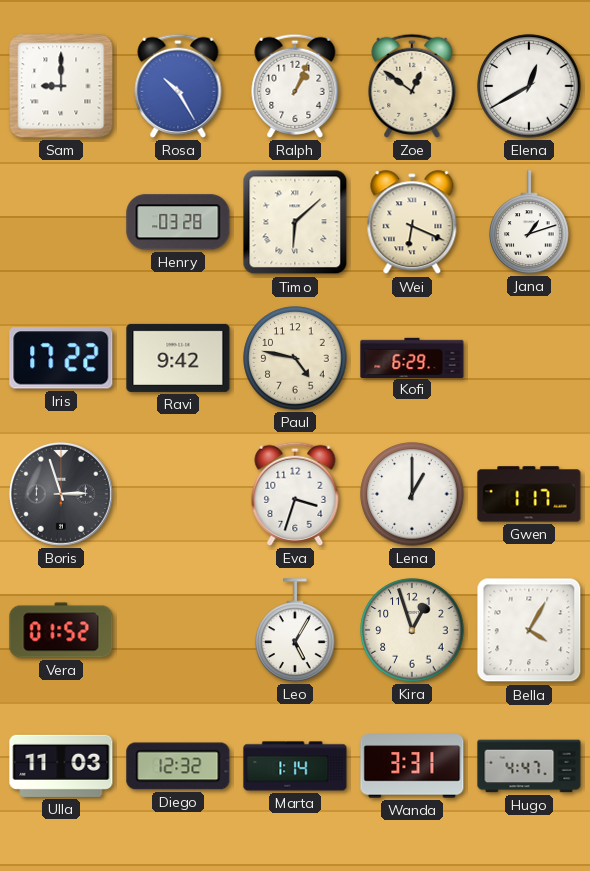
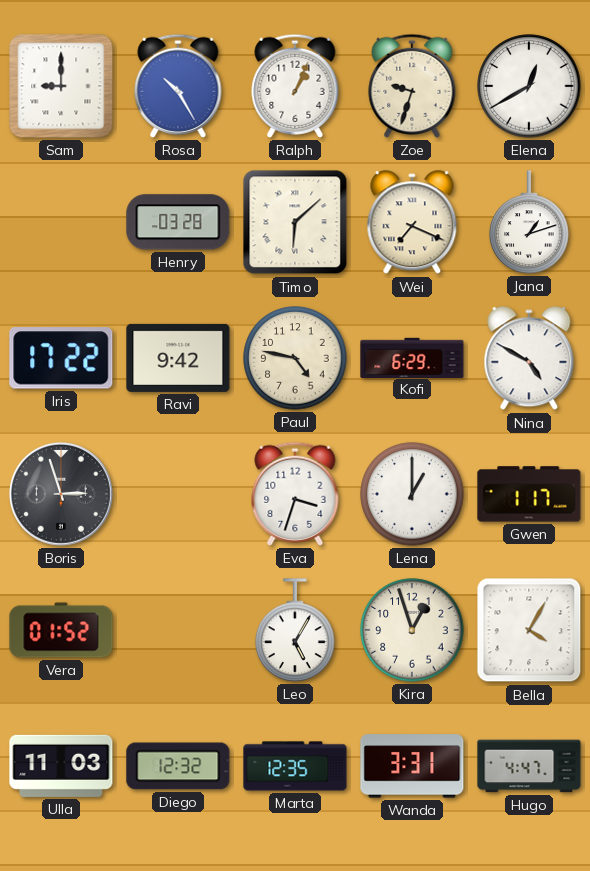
Zoe: 12:51 -> 9:33
Wei: 6:19 -> 7:19
Nina: none -> 4:50
Marta: 1:14 -> 12:35
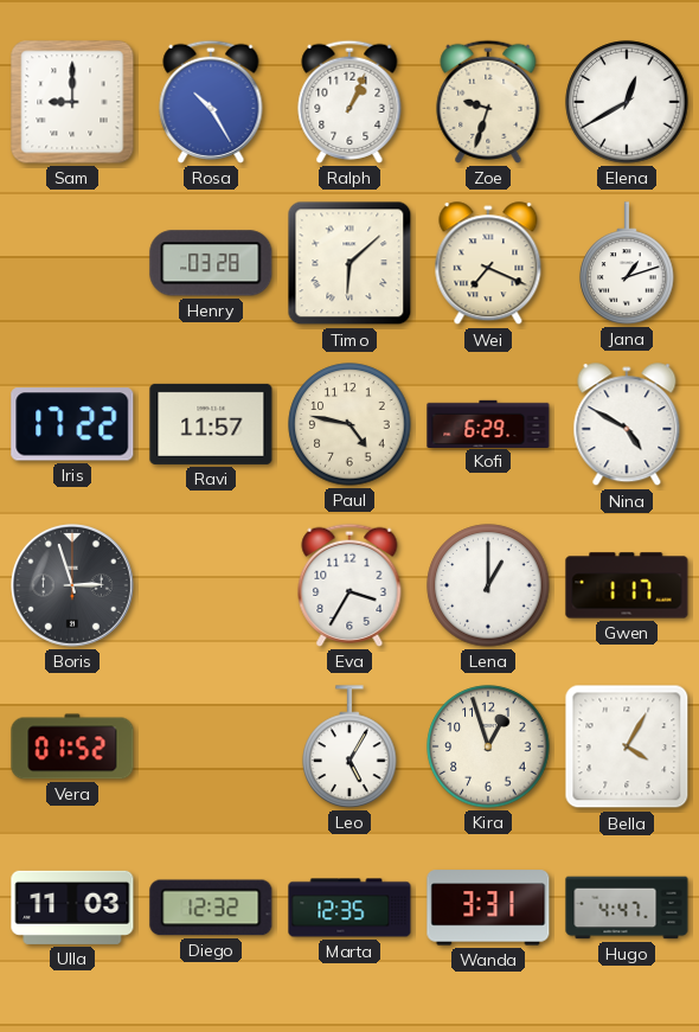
Ravi: 9:42 -> 11:57
Eva: 3:33 -> 3:35
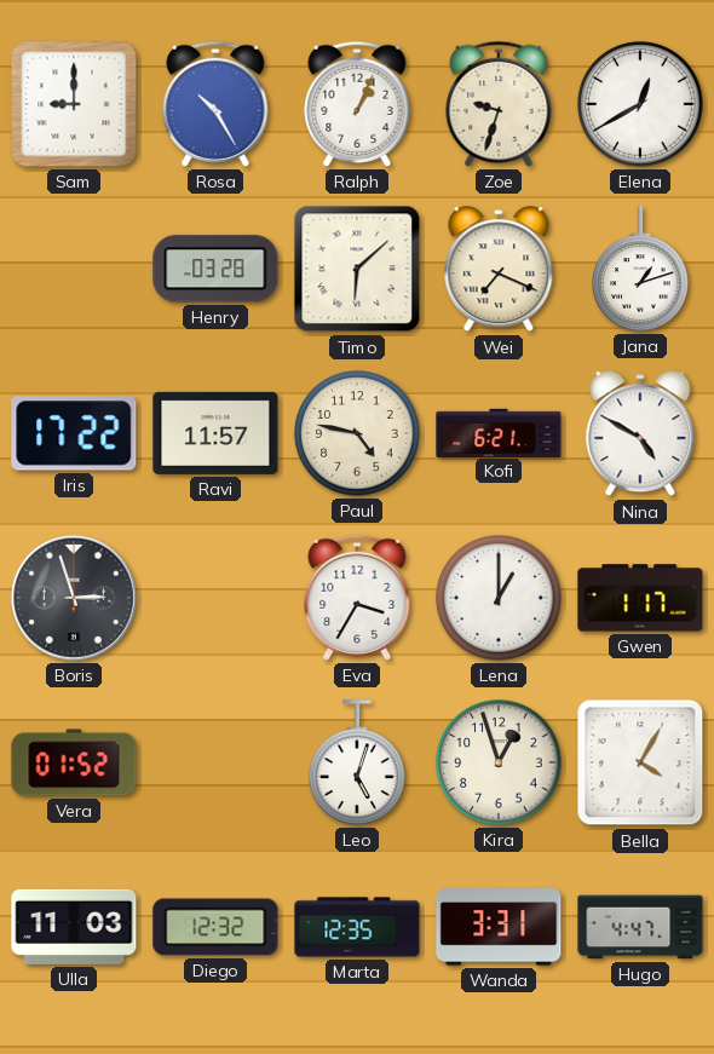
Kofi: 6:29 -> 6:21
Leo: 5:05 -> 5:03
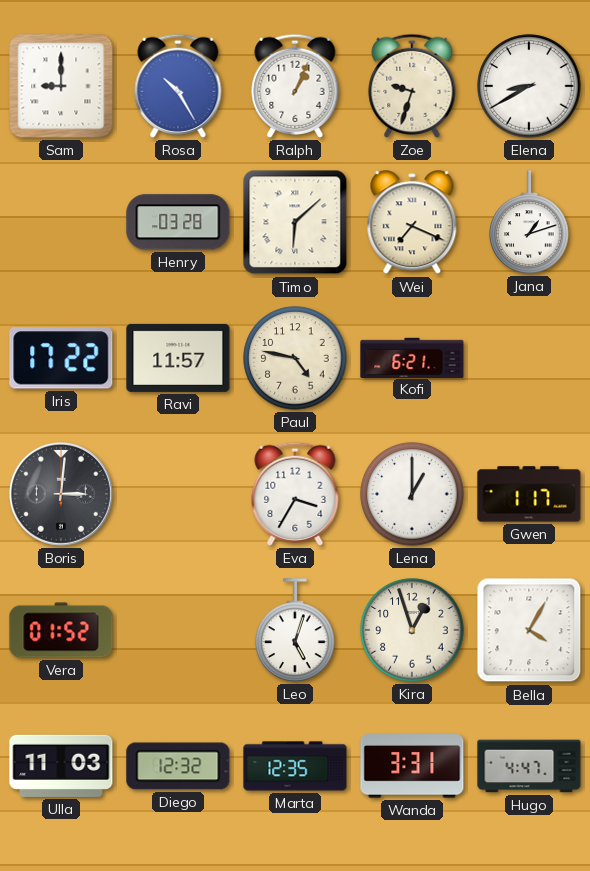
Elena: 12:40 -> 8:40
Nina: 4:50 -> none
Boris: 2:57 -> 3:01
